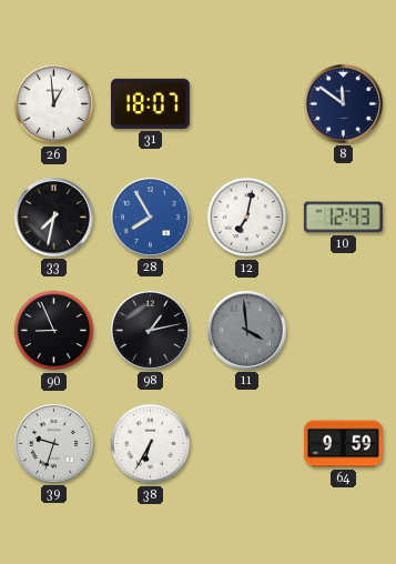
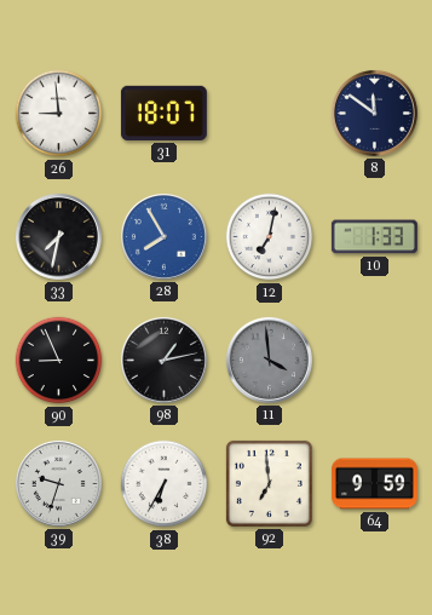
26: 12:59 -> 8:59
10: 12:43 -> 1:33
92: none -> 6:59
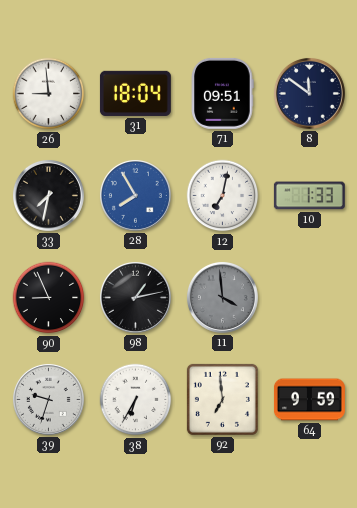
31: 18:07 -> 18:04
71: none -> 09:51
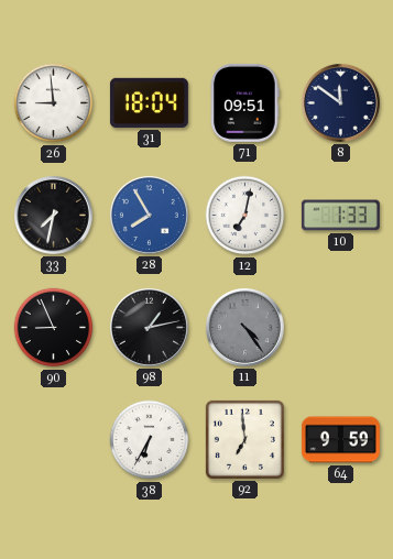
11: 3:59 -> 4:24
39: 9:33 -> none
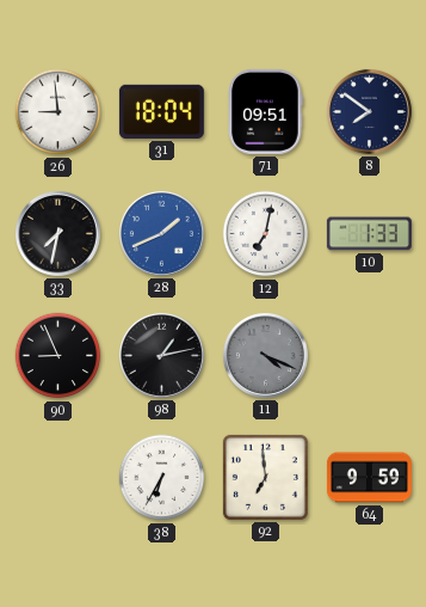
8: 11:51 -> 7:51
28: 7:55 -> 1:41
11: 4:24 -> 4:19
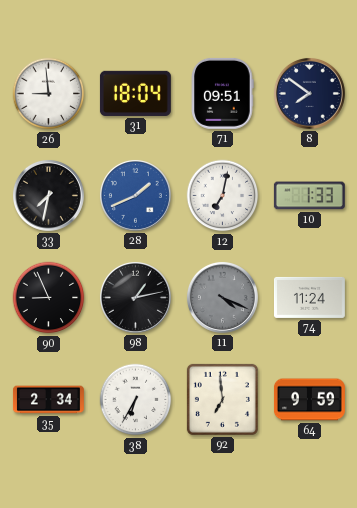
74: none -> 11:24
35: none -> 2:34
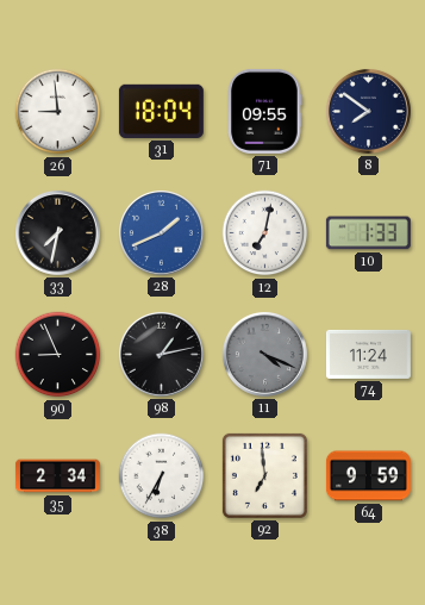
71: 09:51 -> 09:55
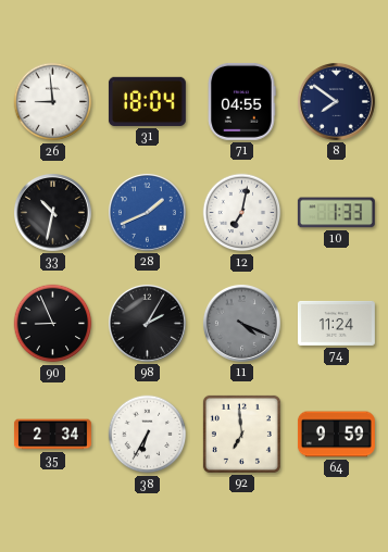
71: 09:55 -> 04:55
33: 7:32 -> 10:32
98: 1:13 -> 2:05
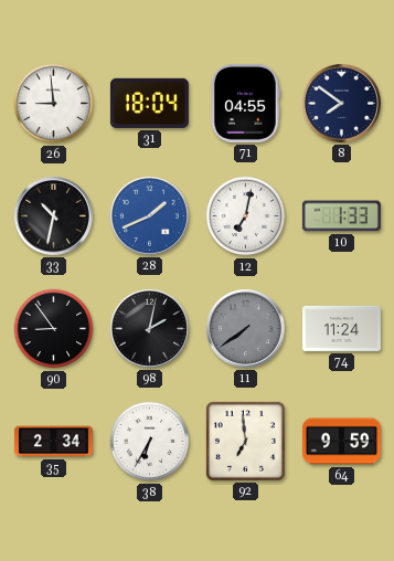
90: 8:56 -> 8:54
98: 2:05 -> 2:02
11: 4:19 -> 7:39
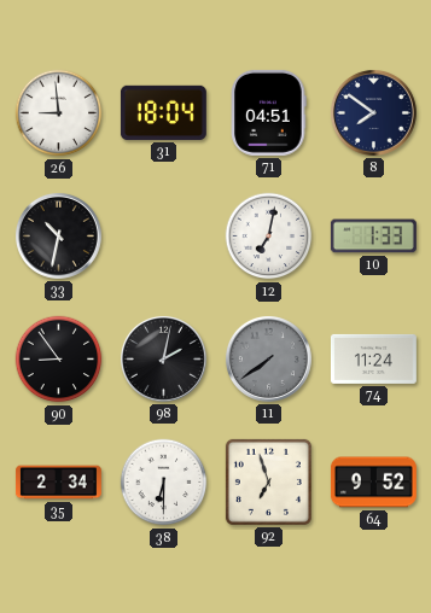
71: 04:55 -> 04:51
28: 1:41 -> none
38: 6:35 -> 6:30
92: 6:59 -> 6:57
64: 9:59 -> 9:52
